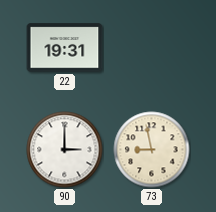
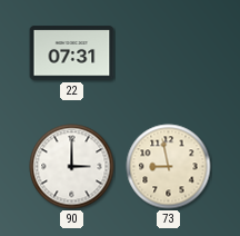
22: 19:31 -> 07:31
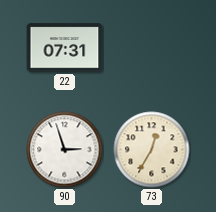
90: 3:00 -> 2:57
73: 8:58 -> 12:35
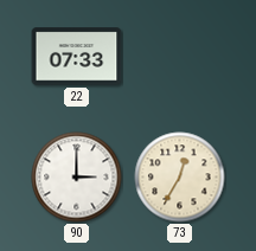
22: 07:31 -> 07:33
90: 2:57 -> 3:00
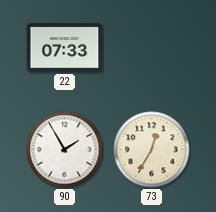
90: 3:00 -> 1:55
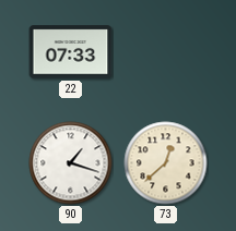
90: 1:55 -> 1:18
73: 12:35 -> 12:38
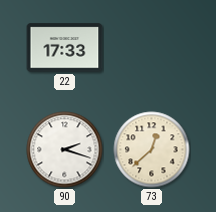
22: 07:33 -> 17:33
90: 1:18 -> 2:18
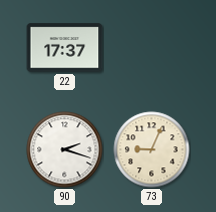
22: 17:33 -> 17:37
73: 12:38 -> 9:04
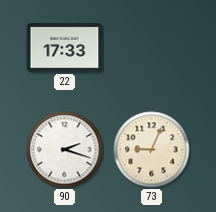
22: 17:37 -> 17:33
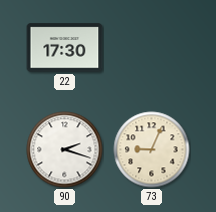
22: 17:33 -> 17:30
